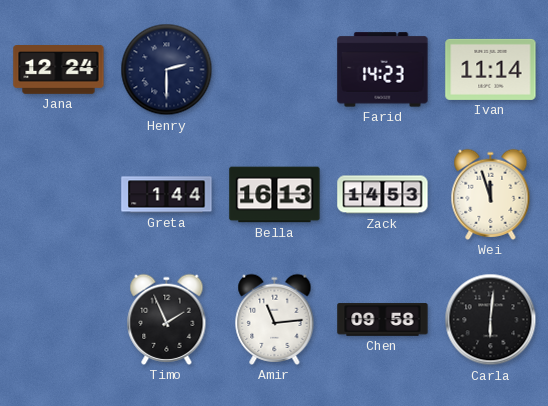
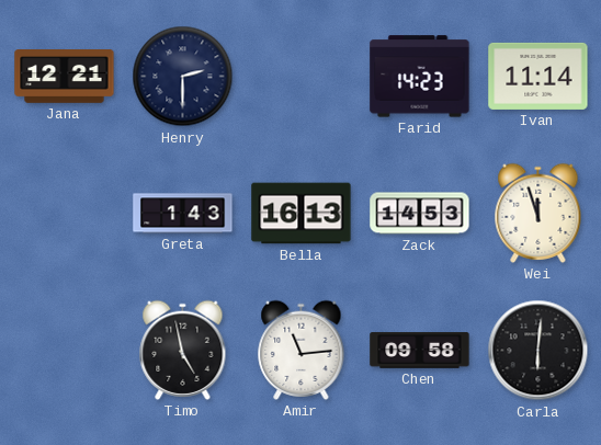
Jana: 12:24 -> 12:21
Greta: 1:44 -> 1:43
Timo: 1:56 -> 4:58
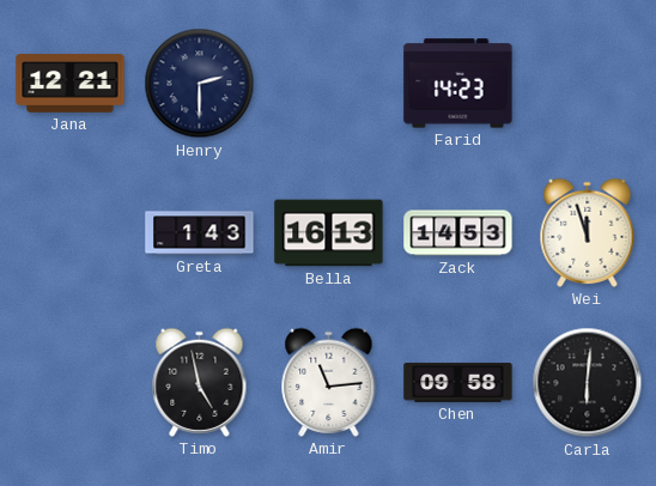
Ivan: 11:14 -> none
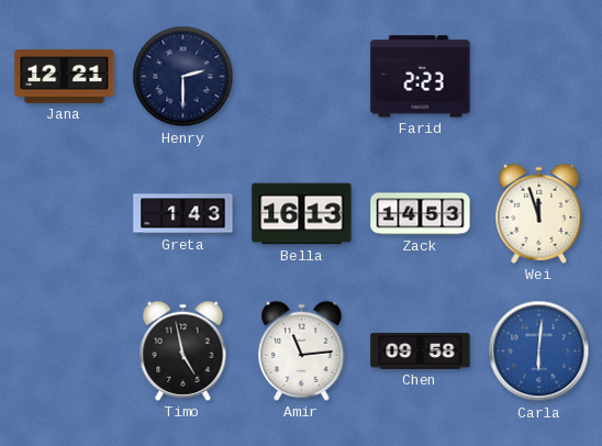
Farid: 14:23 -> 2:23
Carla dial: black -> blue
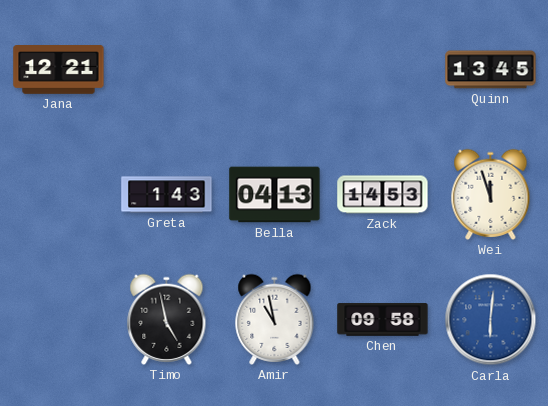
Henry: 2:30 -> none
Farid: 2:23 -> none
Quinn: none -> 13:45
Bella: 16:13 -> 04:13
Amir: 11:14 -> 10:58
